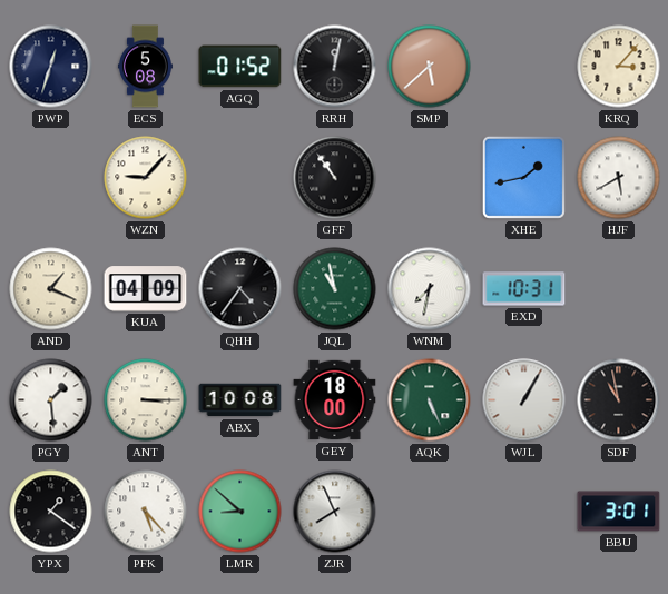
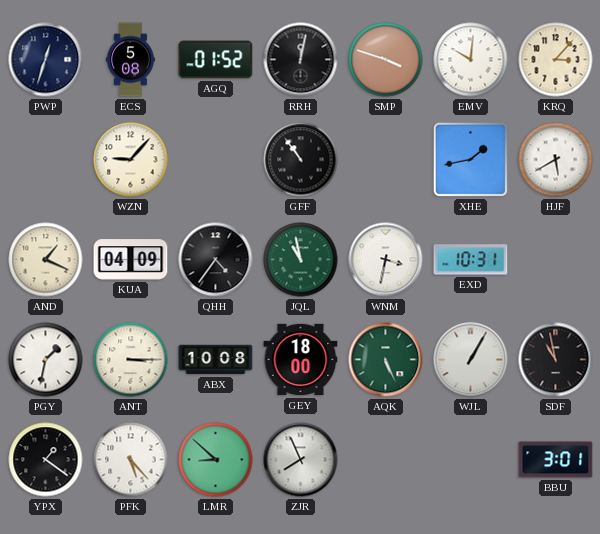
SMP: 5:38 -> 3:48
EMV: none -> 10:01
WNM: 7:32 -> 3:32
PGY: 1:29 -> 1:32
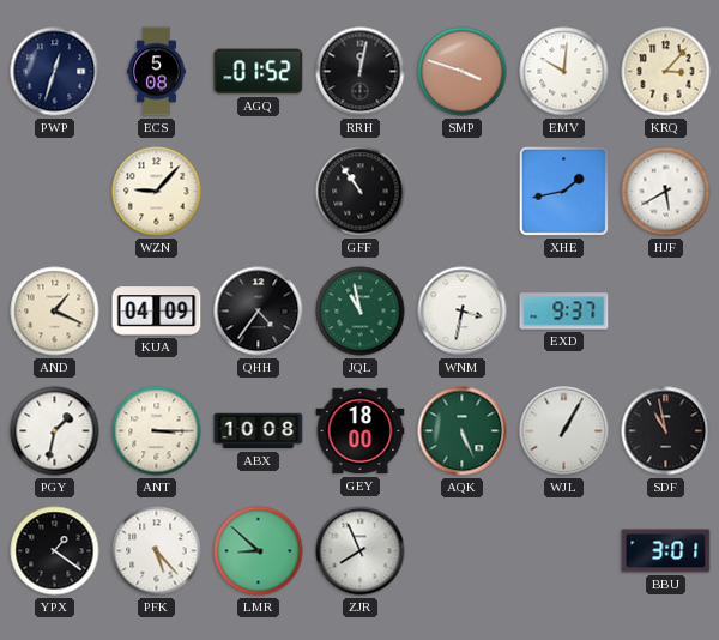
EXD: 10:31 -> 9:37
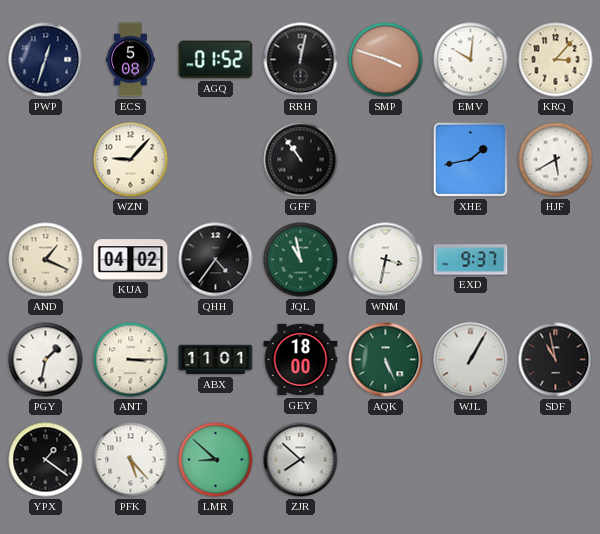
KUA: 04:09 -> 04:02
ABX: 10:08 -> 11:01
ZJR: 7:56 -> 7:52
BBU: 3:01 -> none
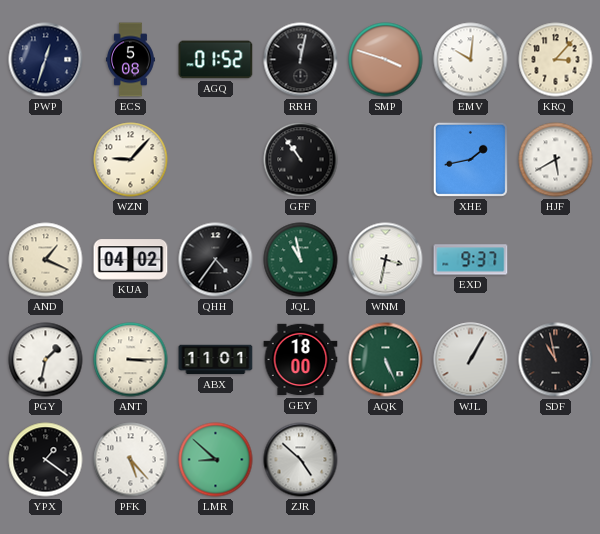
ZJR: 7:52 -> 4:52
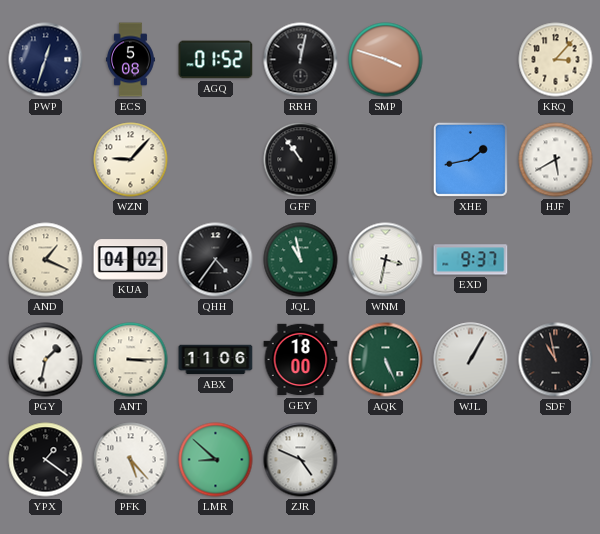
EMV: 10:01 -> none
ABX: 11:01 -> 11:06
ZJR: 4:52 -> 4:49
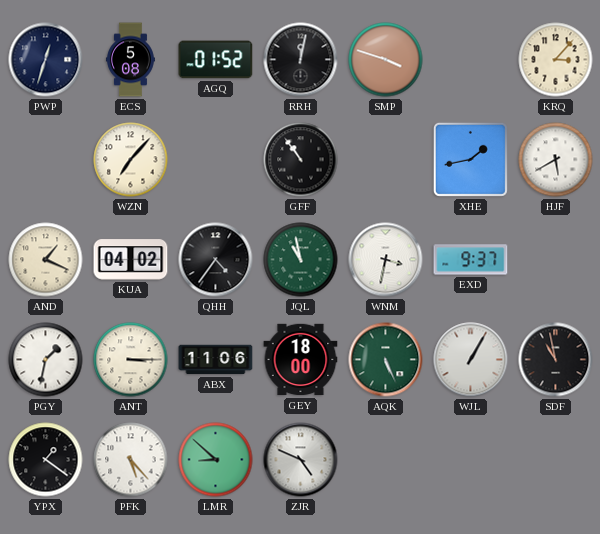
WZN: 9:07 -> 7:07
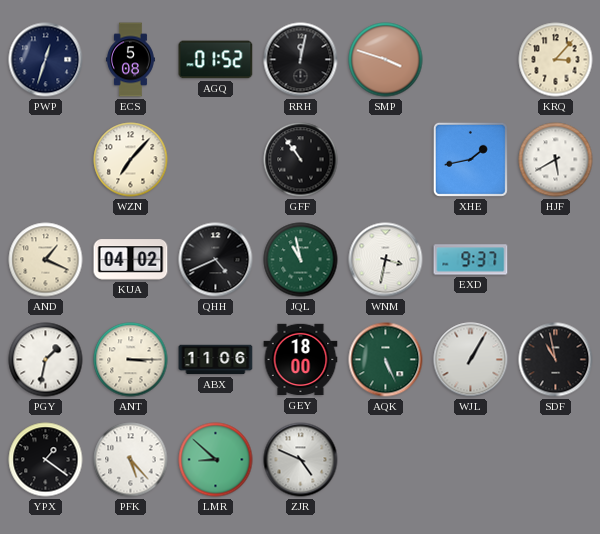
QHH: 4:36 -> 4:41
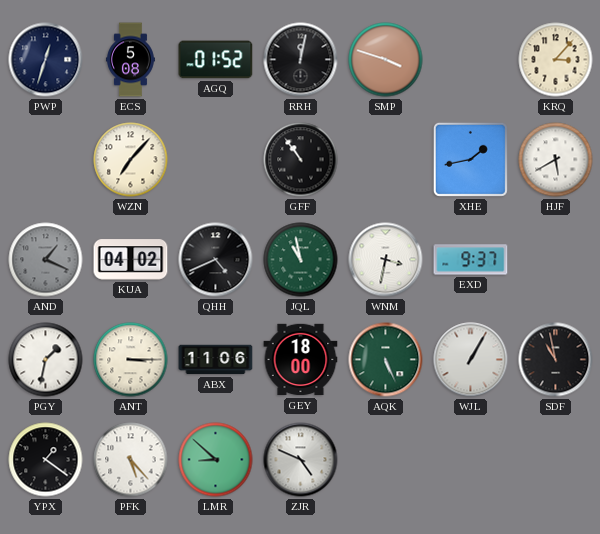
AND dial: cream -> grey
